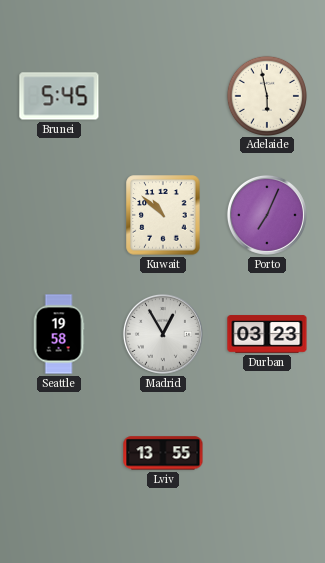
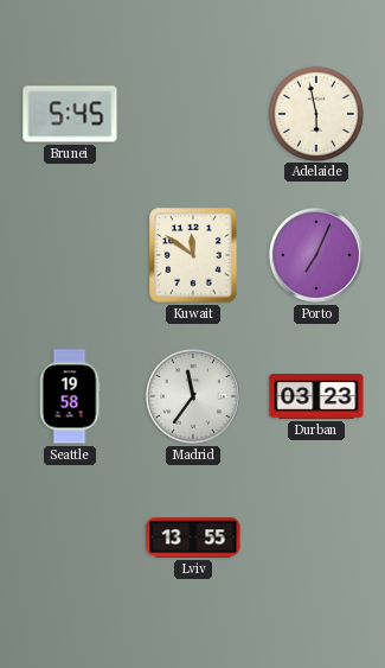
Kuwait: 10:52 -> 11:51
Madrid: 12:55 -> 11:36
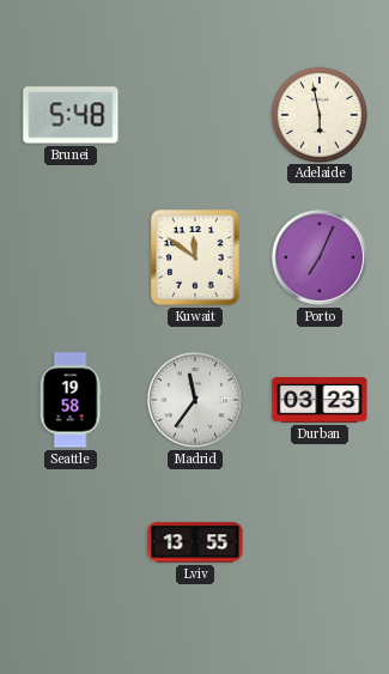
Brunei: 5:45 -> 5:48
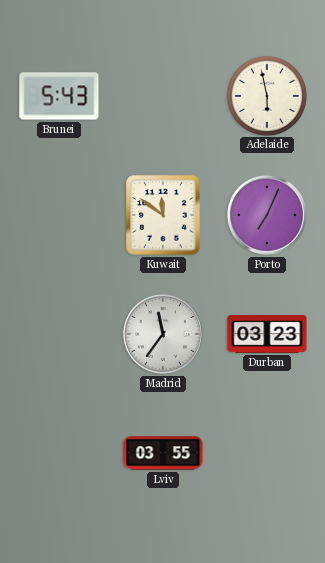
Brunei: 5:48 -> 5:43
Seattle: 19:58 -> none
Lviv: 13:55 -> 03:55
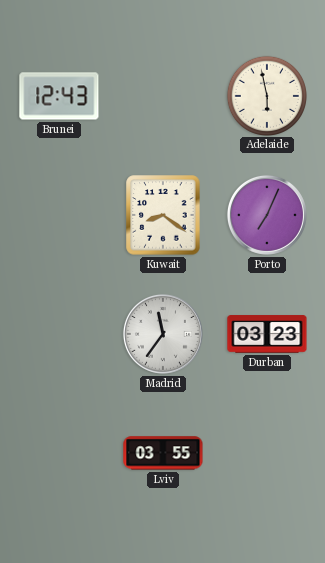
Brunei: 5:43 -> 12:43
Kuwait: 11:51 -> 8:21
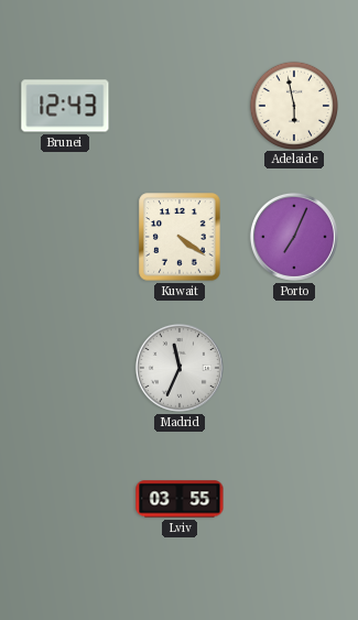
Kuwait: 8:21 -> 4:21
Madrid: 11:36 -> 11:34
Durban: 03:23 -> none
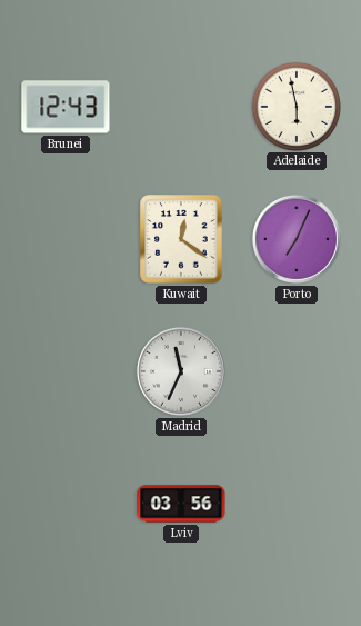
Kuwait: 4:21 -> 12:21
Lviv: 03:55 -> 03:56
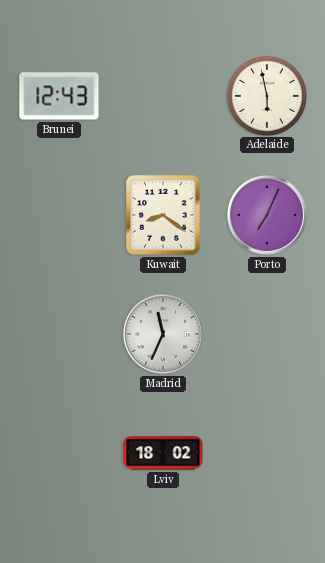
Kuwait: 12:21 -> 8:21
Lviv: 03:56 -> 18:02
